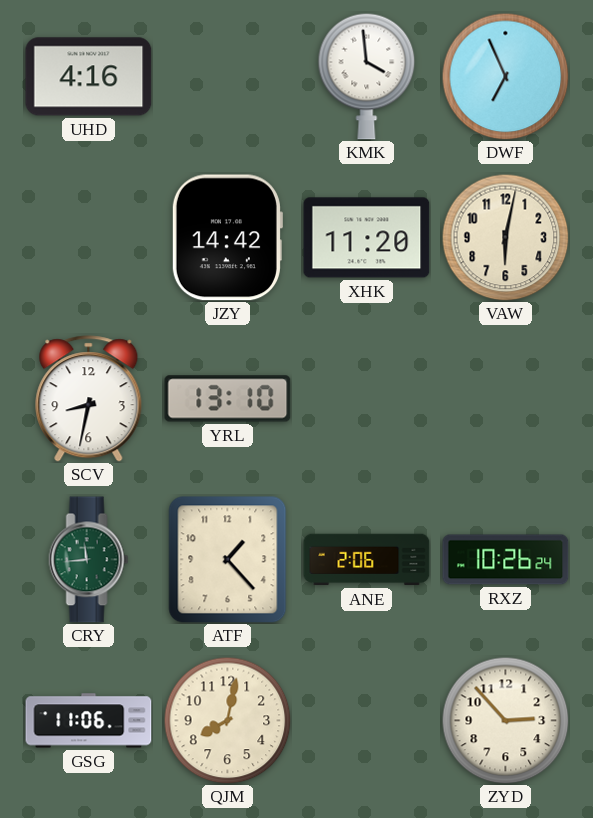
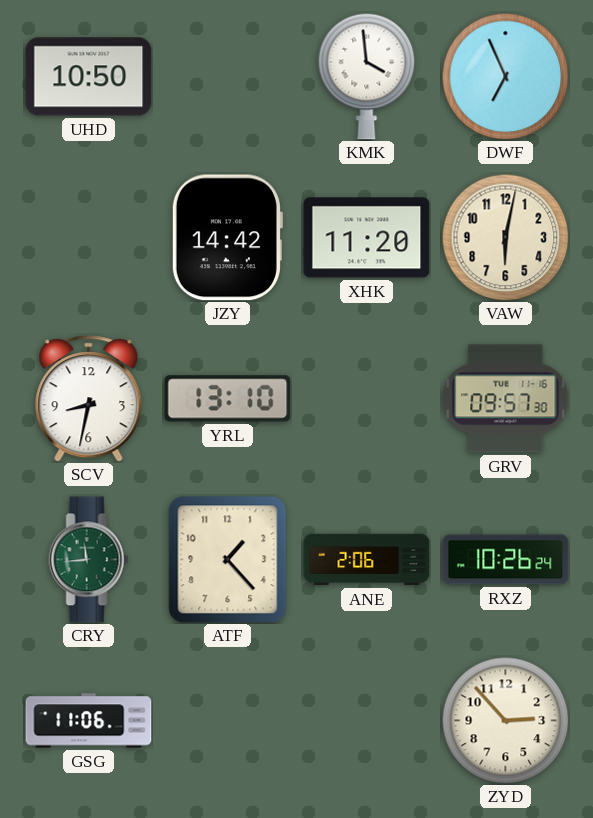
UHD: 4:16 -> 10:50
GRV: none -> 09:57
QJM: 8:02 -> none
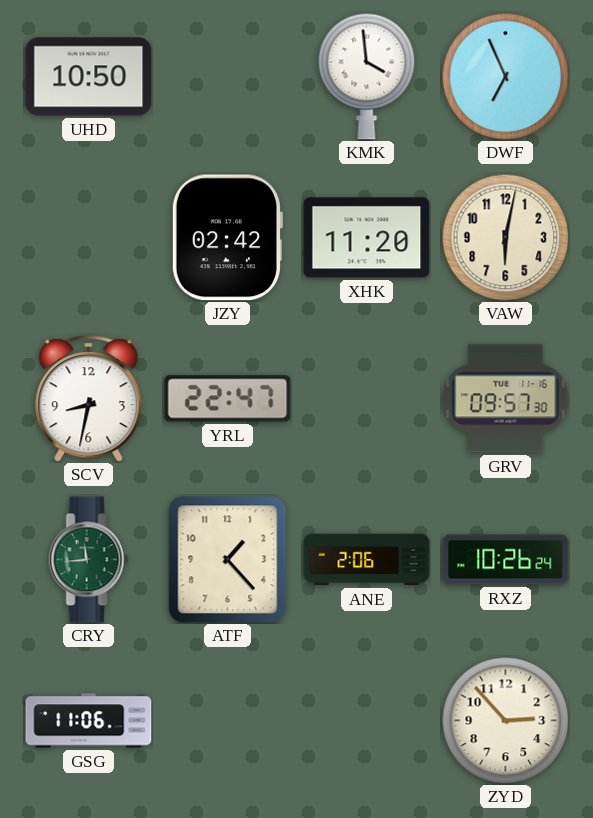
JZY: 14:42 -> 02:42
YRL: 13:10 -> 22:47
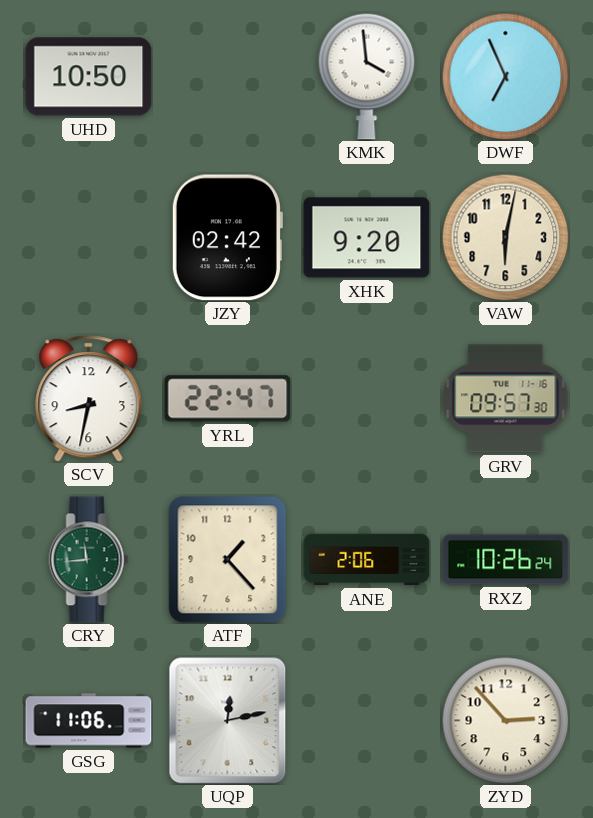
XHK: 11:20 -> 9:20
UQP: none -> 12:13
